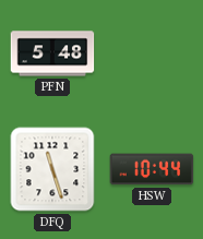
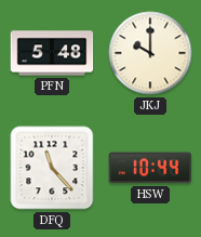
JKJ: none -> 10:00
DFQ: 11:27 -> 11:23
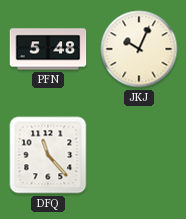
JKJ: 10:00 -> 10:04
HSW: 10:44 -> none
